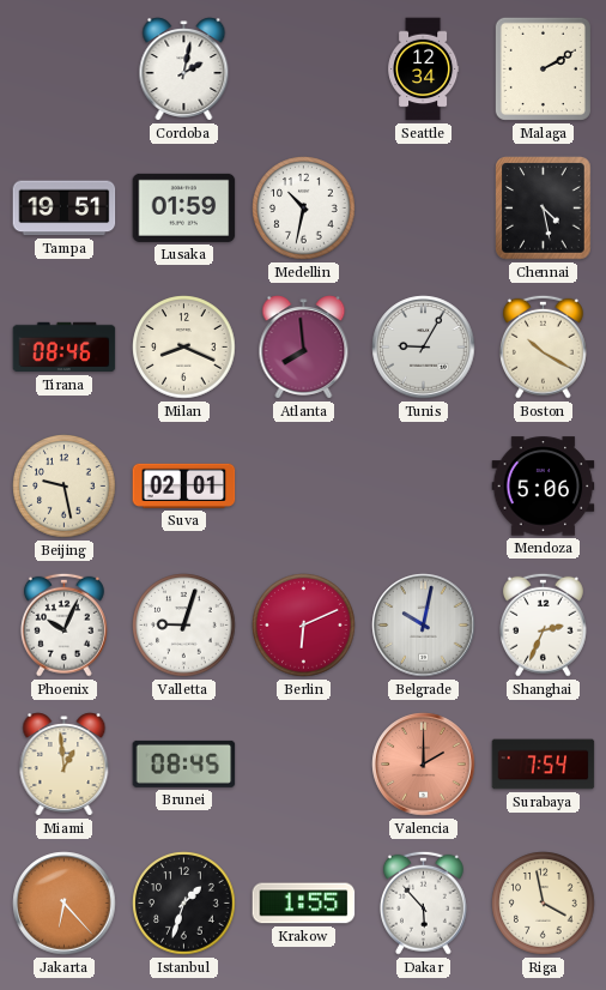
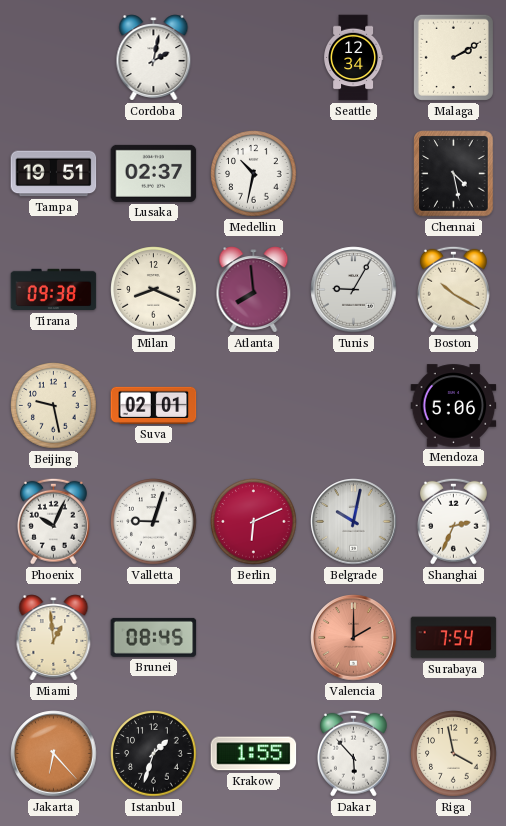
Lusaka: 01:59 -> 02:37
Tirana: 08:46 -> 09:38
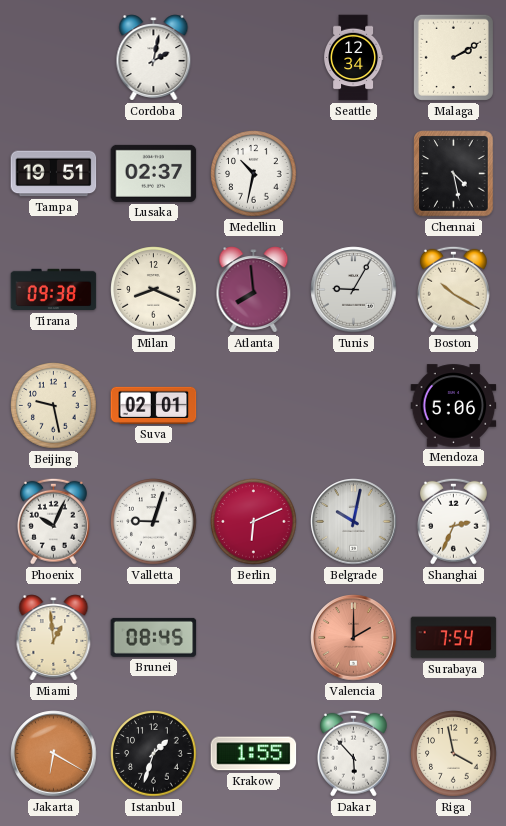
Jakarta: 6:23 -> 6:20
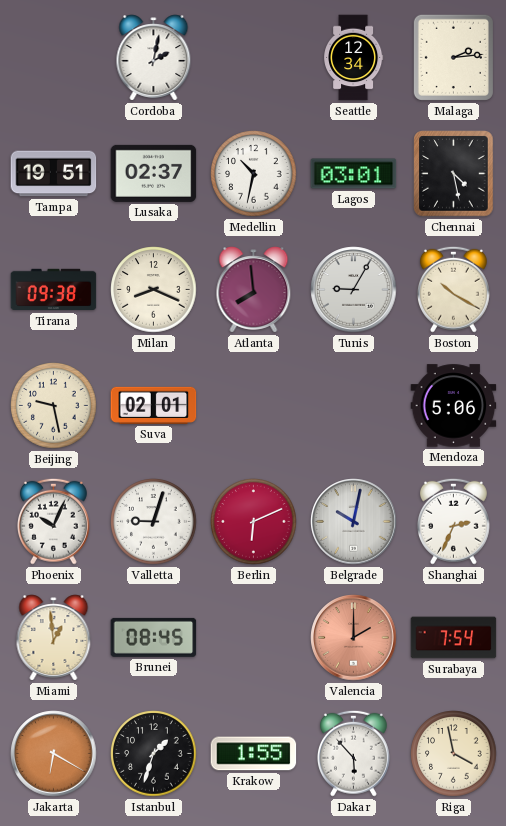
Malaga: 2:10 -> 2:14
Lagos: none -> 03:01
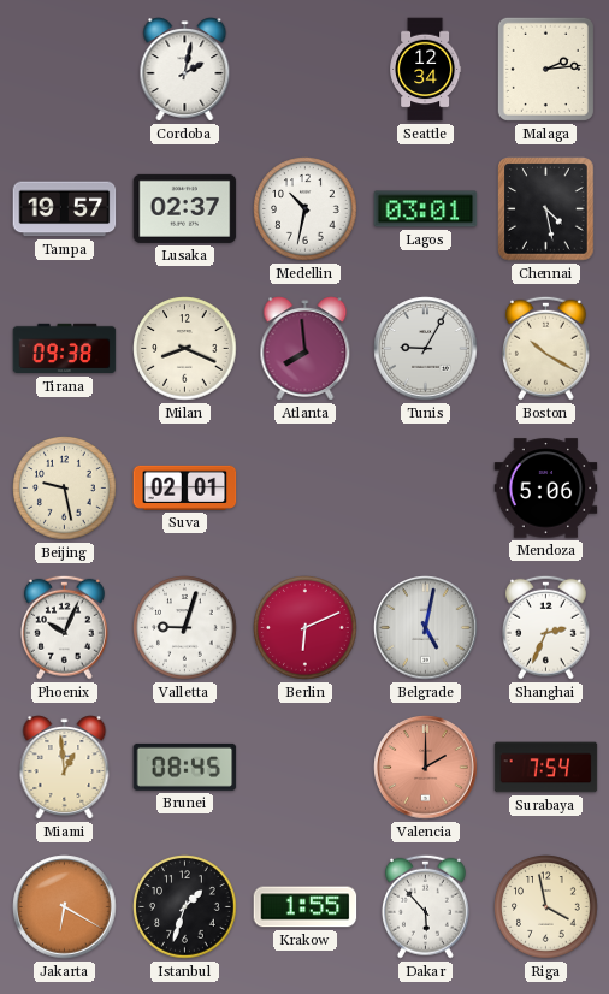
Tampa: 19:51 -> 19:57
Belgrade: 10:02 -> 5:02
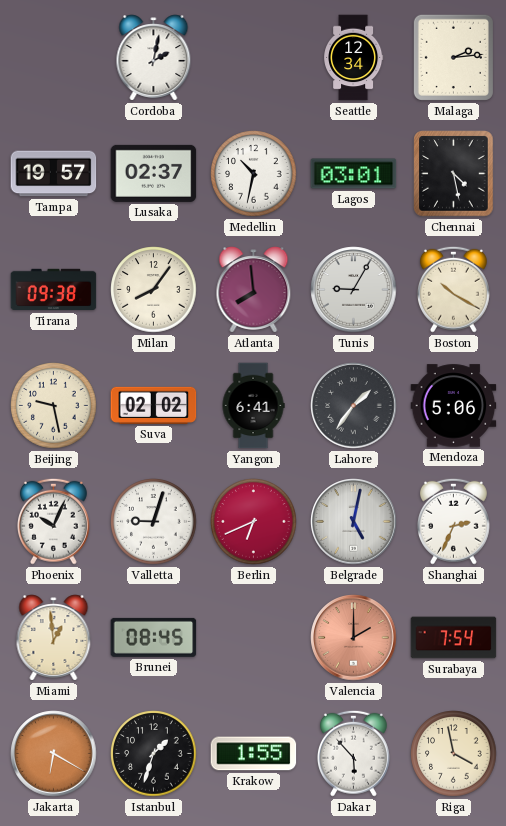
Milan: 8:19 -> 8:06
Suva: 02:01 -> 02:02
Yangon: none -> 6:41
Lahore: none -> 1:36
Berlin: 6:11 -> 6:41
